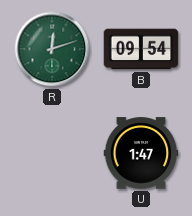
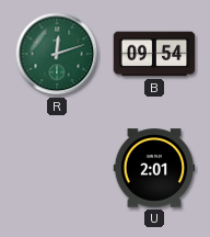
U: 1:47 -> 2:01
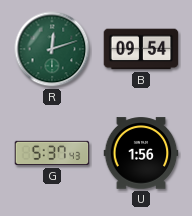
G: none -> 5:37
U: 2:01 -> 1:56
